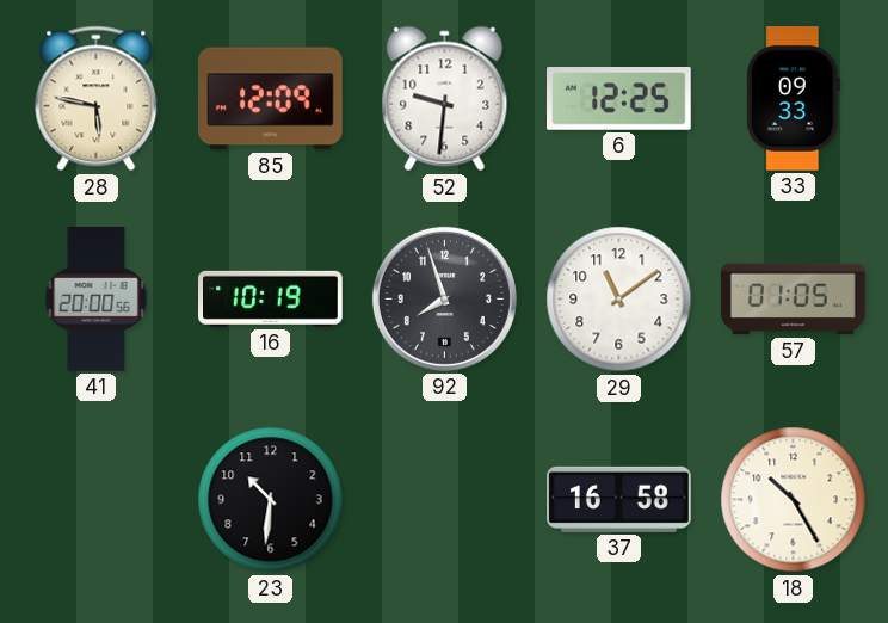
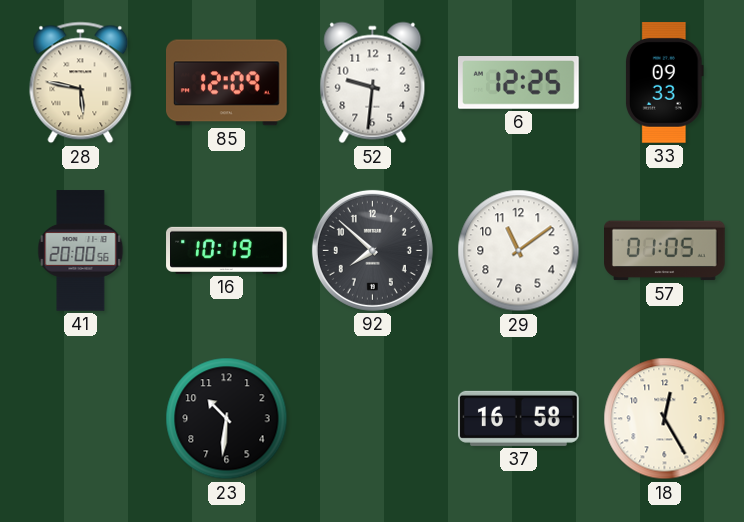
92: 7:57 -> 7:52
18: 10:25 -> 12:25
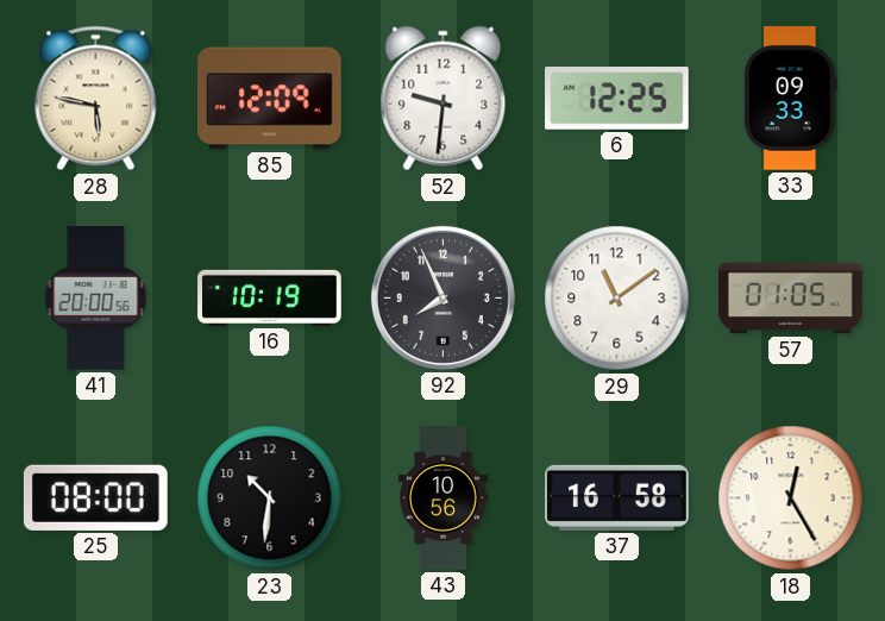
92: 7:52 -> 7:56
25: none -> 08:00
43: none -> 10:56
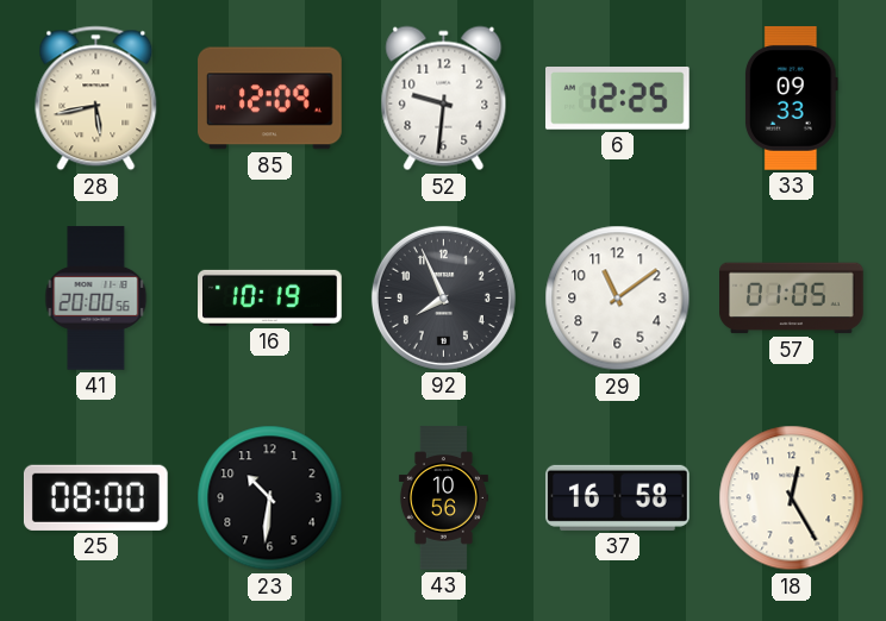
28: 5:47 -> 5:43
